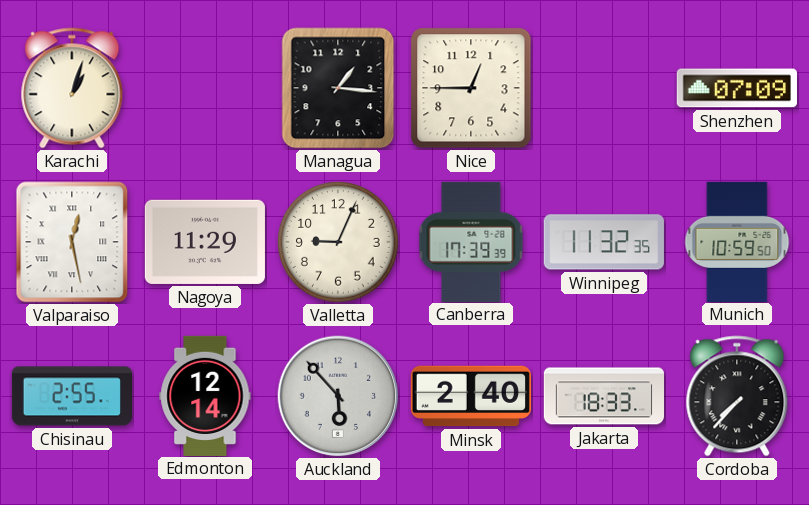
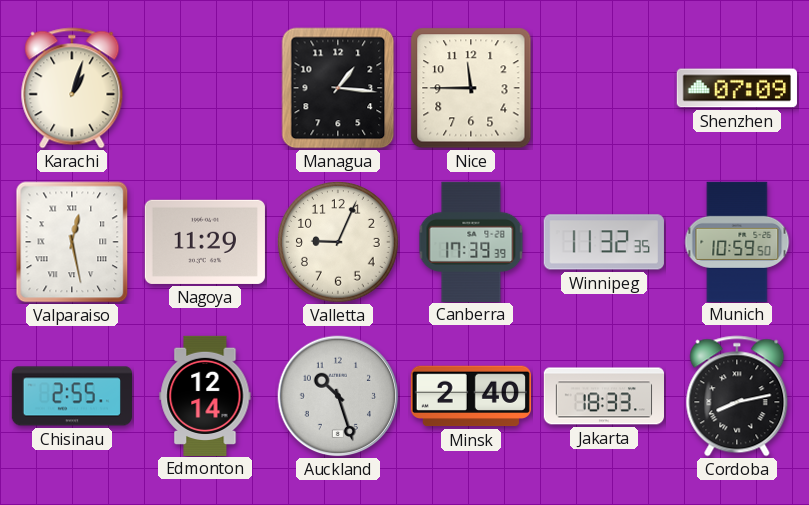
Nice: 12:45 -> 11:45
Auckland: 5:53 -> 10:27
Cordoba: 7:37 -> 8:13
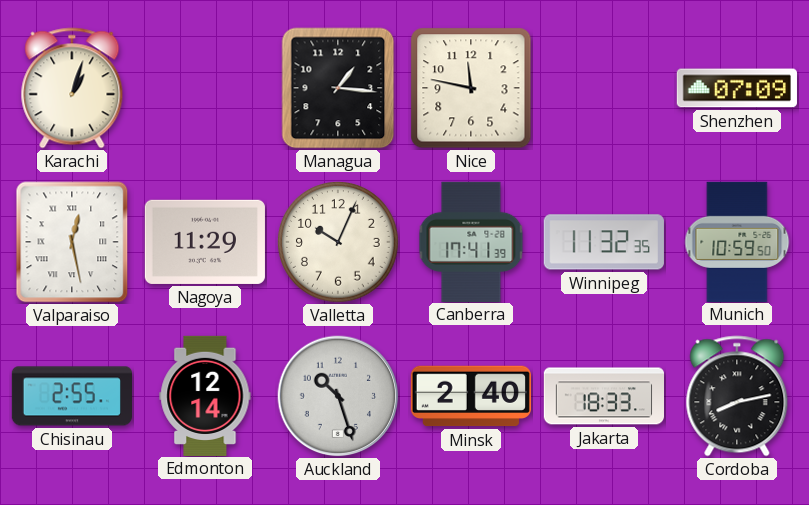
Nice: 11:45 -> 11:47
Valletta: 9:04 -> 10:04
Canberra: 17:39 -> 17:41
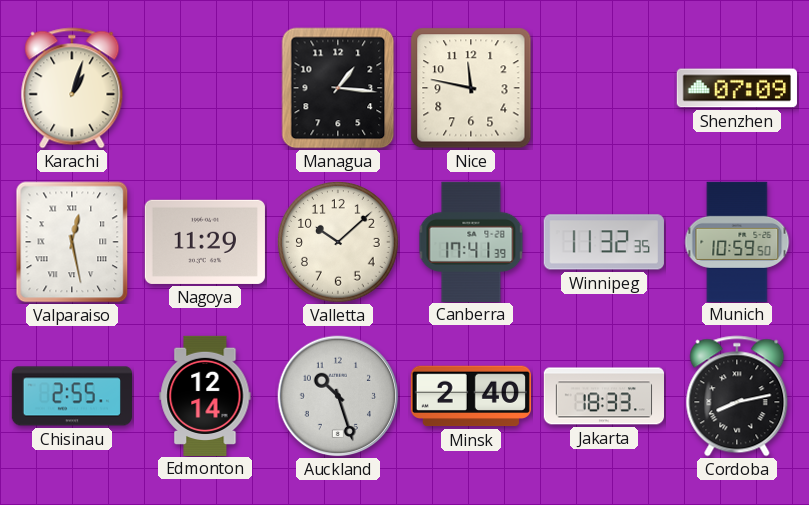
Valletta: 10:04 -> 10:08
